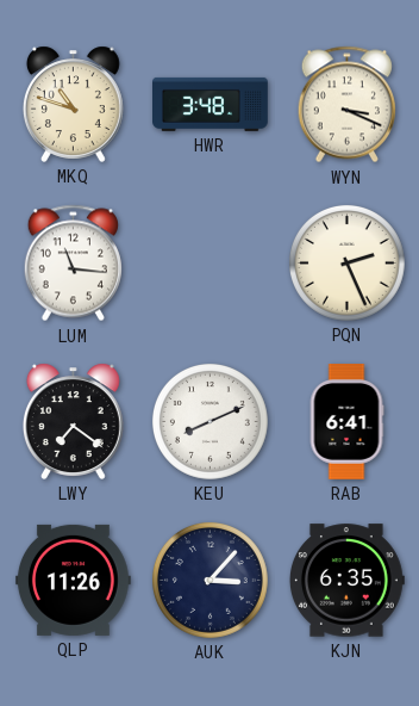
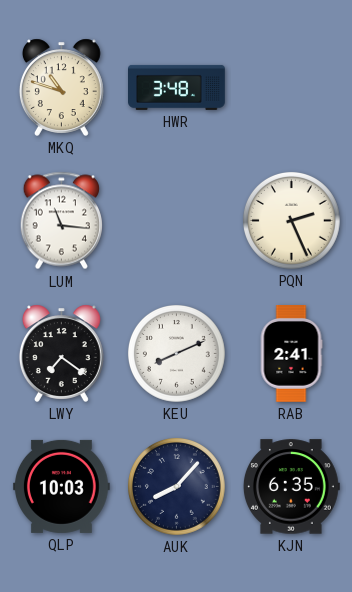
WYN: 3:19 -> none
RAB: 6:41 -> 2:41
QLP: 11:26 -> 10:03
AUK: 3:07 -> 8:07
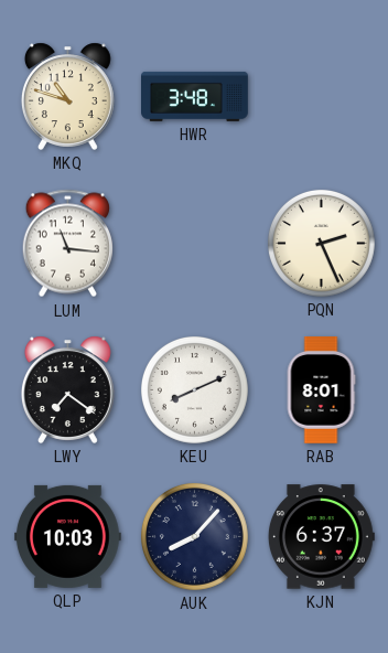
RAB: 2:41 -> 8:01
KJN: 6:35 -> 6:37
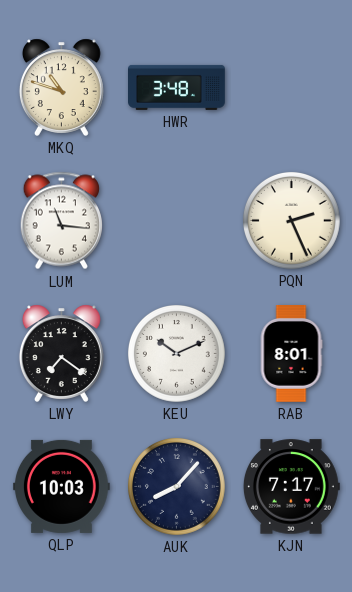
KEU: 8:11 -> 10:11
KJN: 6:37 -> 7:17
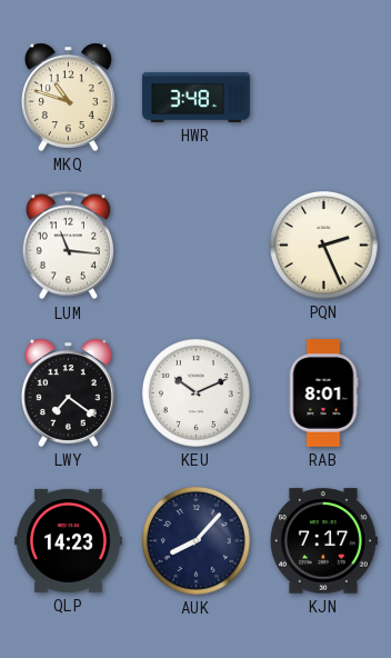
QLP: 10:03 -> 14:23
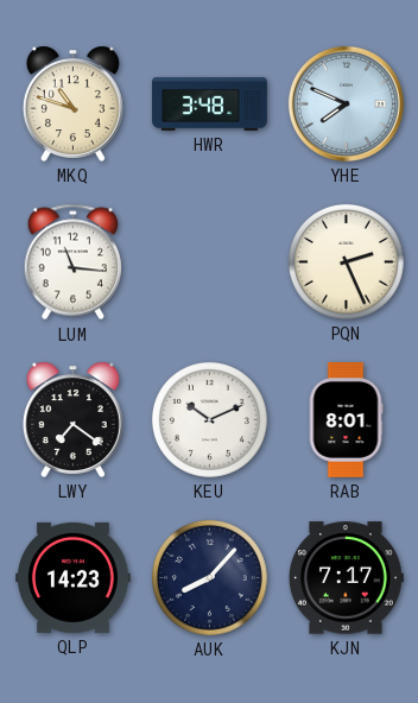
YHE: none -> 7:49
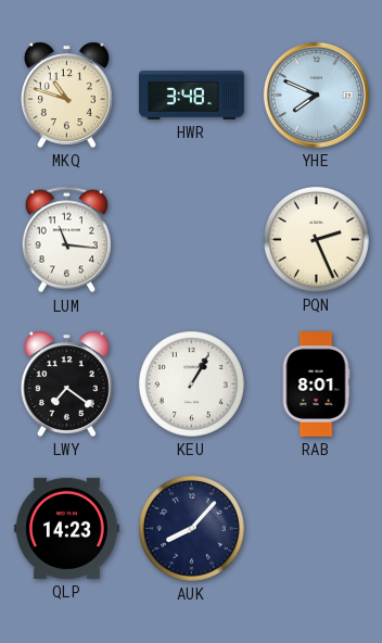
KEU: 10:11 -> 1:05
KJN: 7:17 -> none
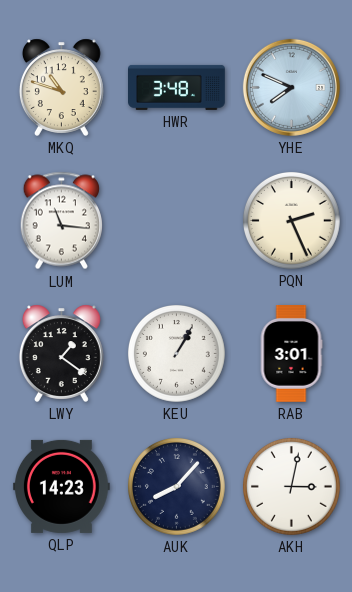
LWY: 7:21 -> 1:21
RAB: 8:01 -> 3:01
AKH: none -> 3:02
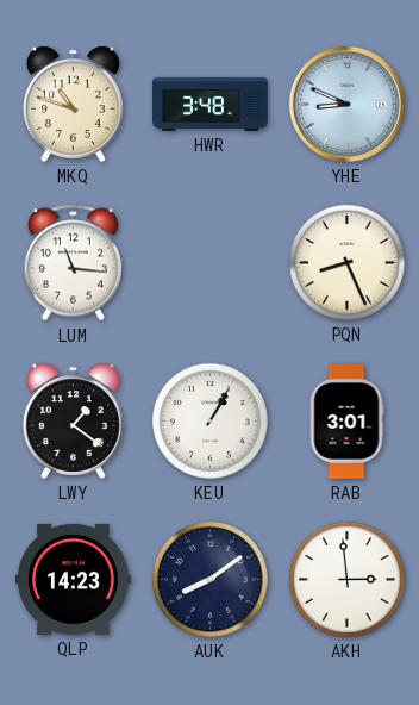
YHE: 7:49 -> 8:49
PQN: 2:26 -> 8:26
AUK: 8:07 -> 8:09
AKH: 3:02 -> 2:59
